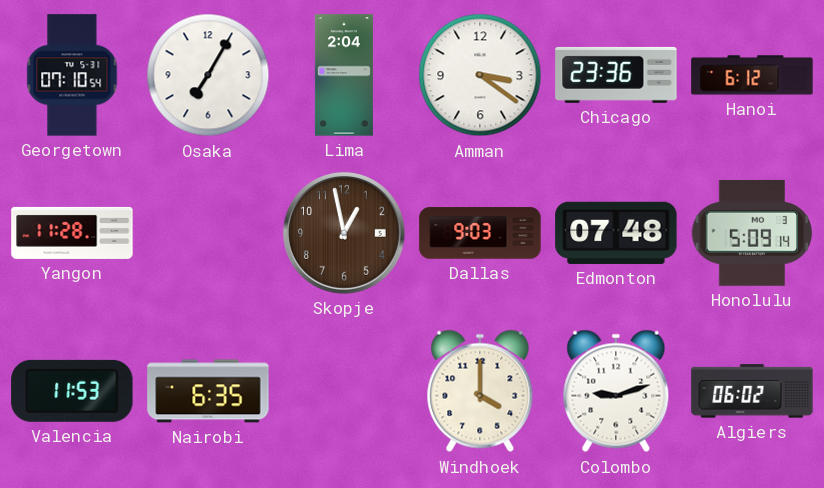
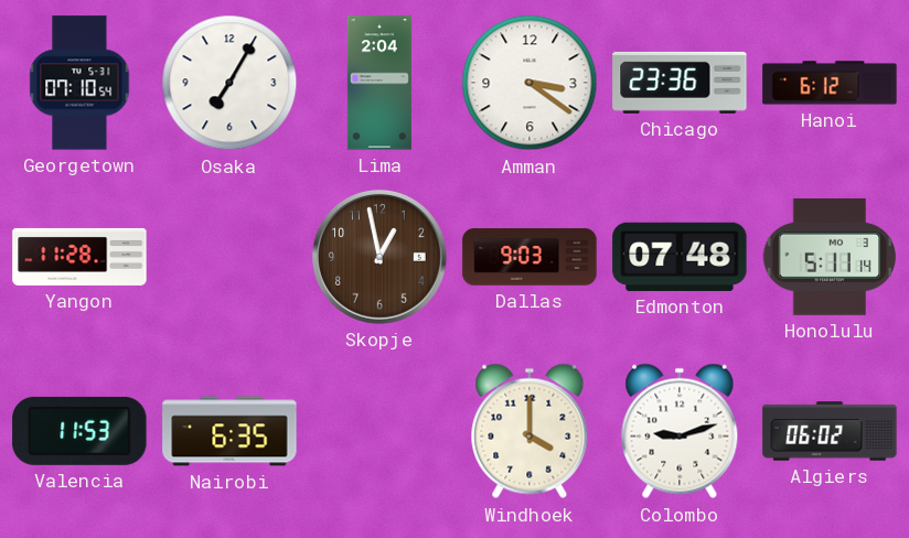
Honolulu: 5:09 -> 5:11
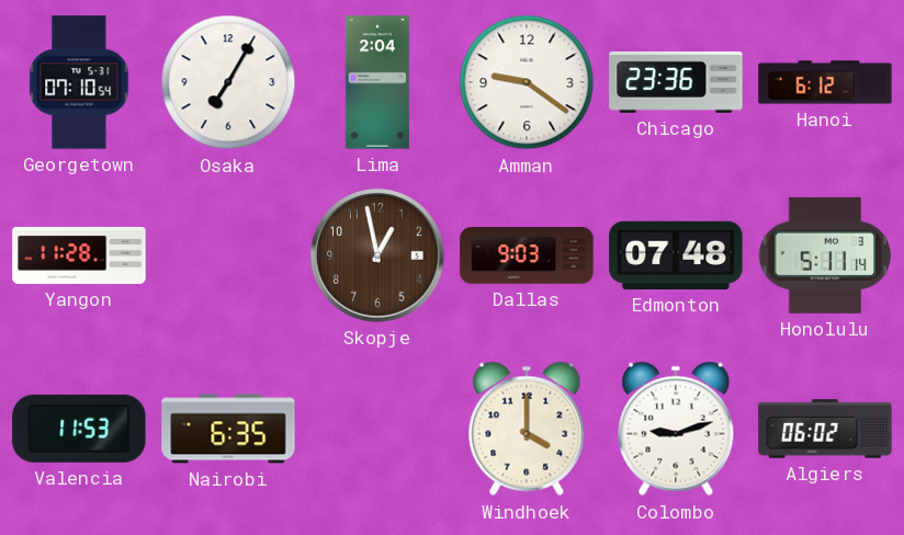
Amman: 3:21 -> 9:21
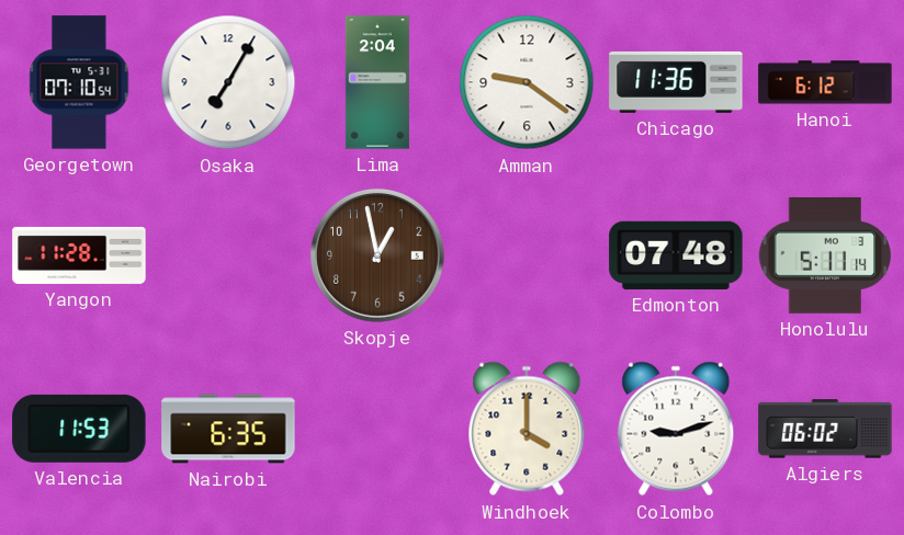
Chicago: 23:36 -> 11:36
Dallas: 9:03 -> none
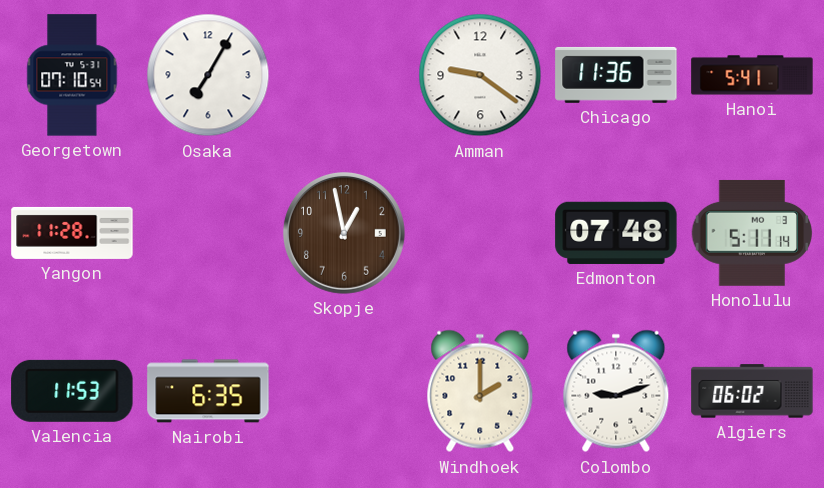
Lima: 2:04 -> none
Hanoi: 6:12 -> 5:41
Windhoek: 4:00 -> 2:00
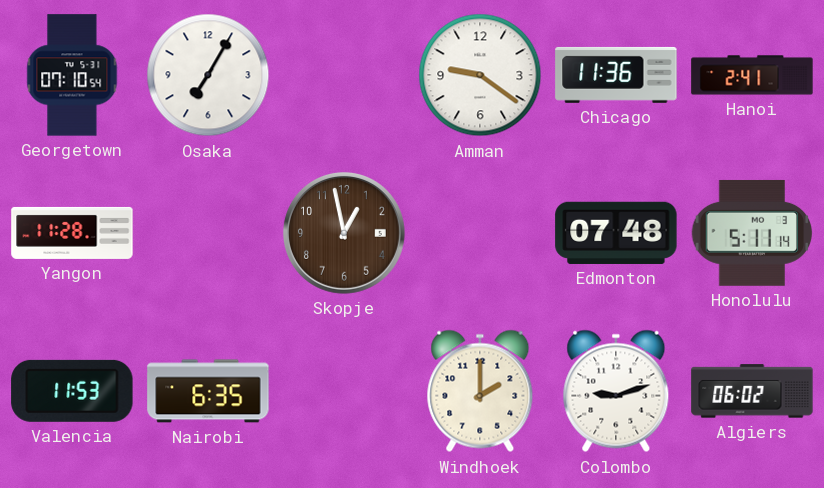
Hanoi: 5:41 -> 2:41
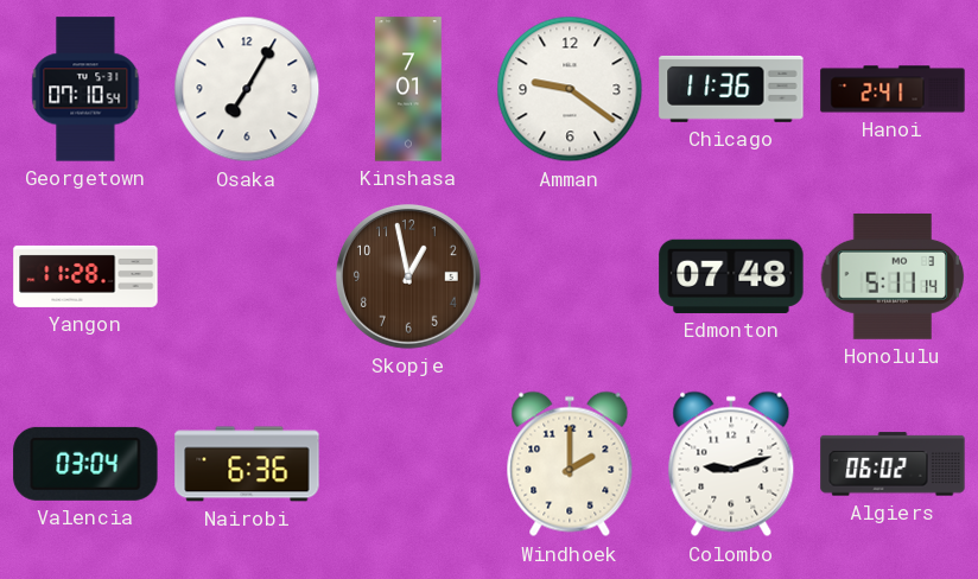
Kinshasa: none -> 7:01
Valencia: 11:53 -> 03:04
Nairobi: 6:35 -> 6:36
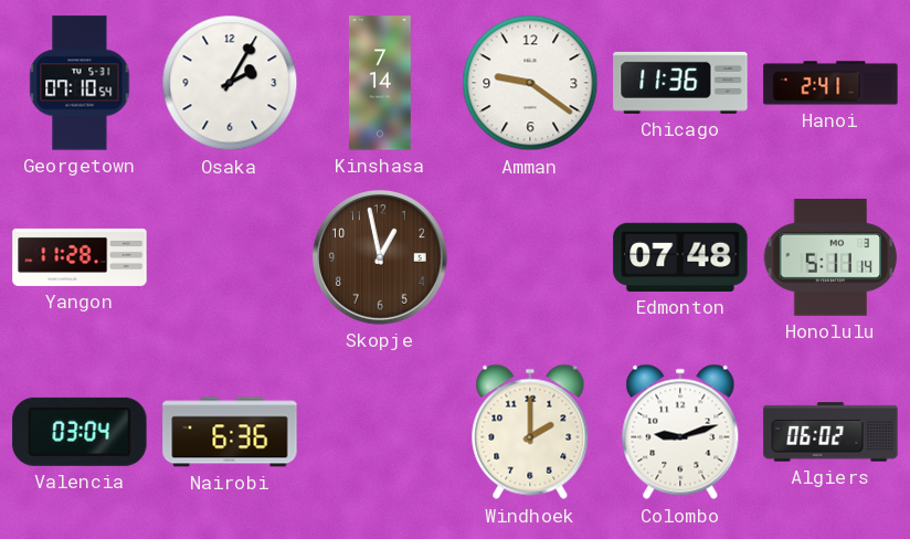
Osaka: 7:05 -> 2:05
Kinshasa: 7:01 -> 7:14
